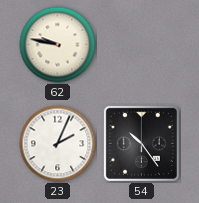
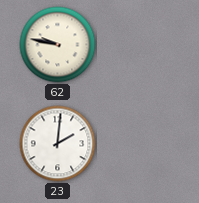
23: 2:04 -> 2:01
54: 10:24 -> none
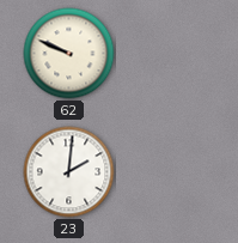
62: 9:47 -> 9:49
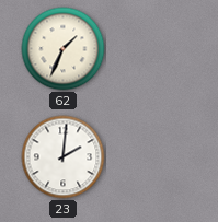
62: 9:49 -> 1:34
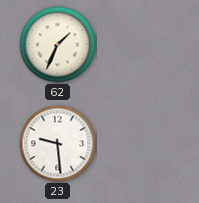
23: 2:01 -> 9:29
